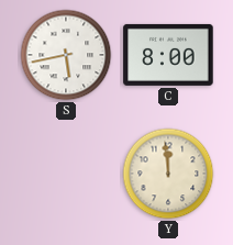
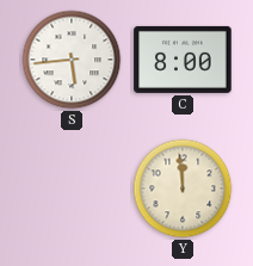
S: 5:43 -> 5:44
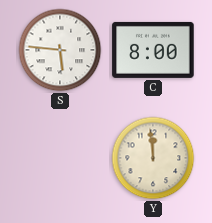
S: 5:44 -> 5:46
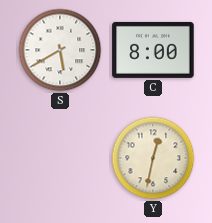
S: 5:46 -> 5:40
Y: 11:59 -> 12:32
